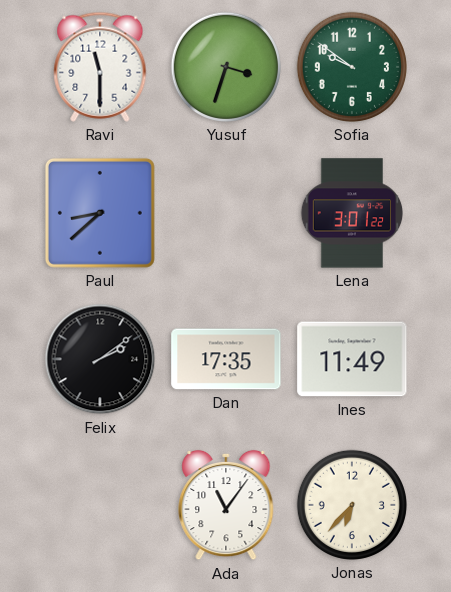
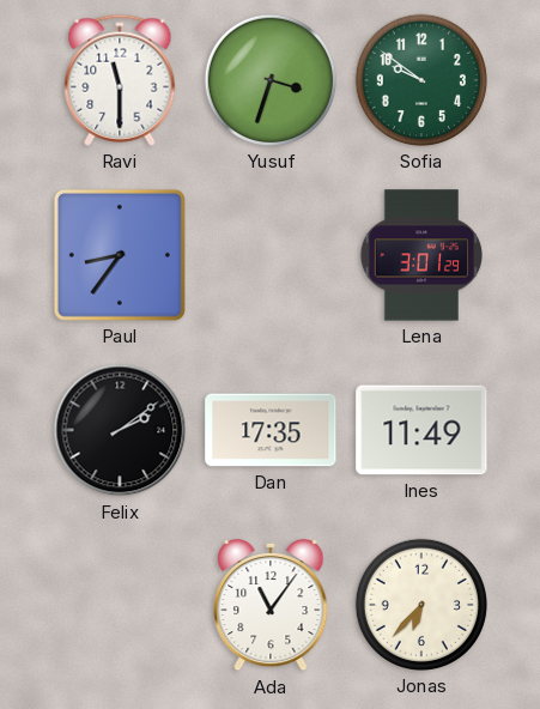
Paul: 8:38 -> 8:36
Lena: 3:01:22 -> 3:01:29
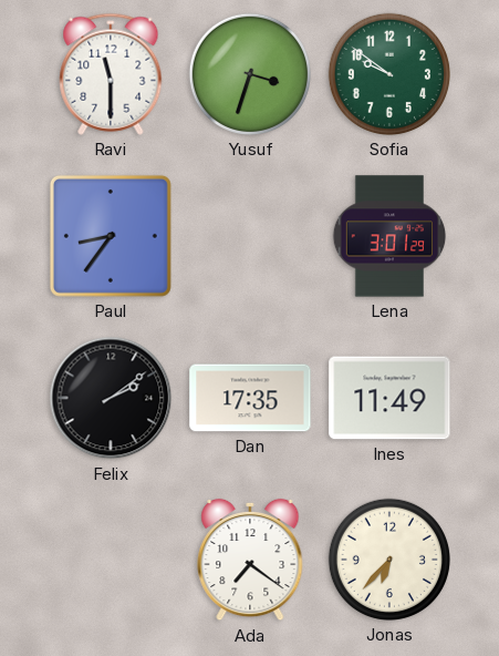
Ada: 11:06 -> 7:21
